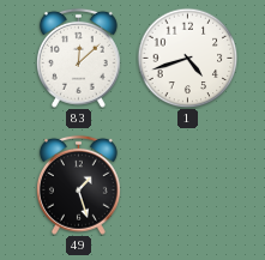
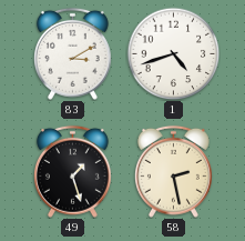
83: 12:08 -> 3:10
58: none -> 2:28
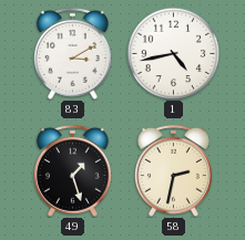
1: 4:42 -> 4:43
58: 2:28 -> 2:32
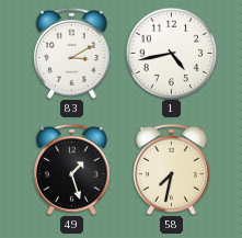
58: 2:32 -> 7:32
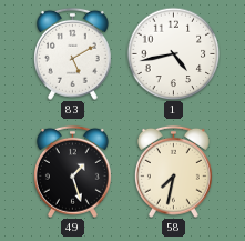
83: 3:10 -> 5:10
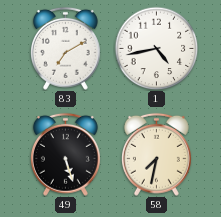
83: 5:10 -> 7:10
49: 1:27 -> 5:27
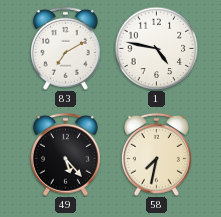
1: 4:43 -> 4:47
49: 5:27 -> 5:23
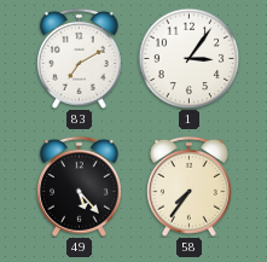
1: 4:47 -> 3:06
58: 7:32 -> 7:36
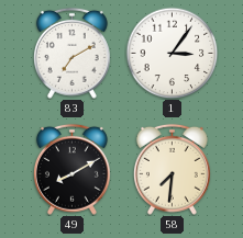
49: 5:23 -> 8:10
58: 7:36 -> 7:31
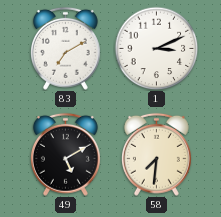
1: 3:06 -> 3:11
49: 8:10 -> 5:10
